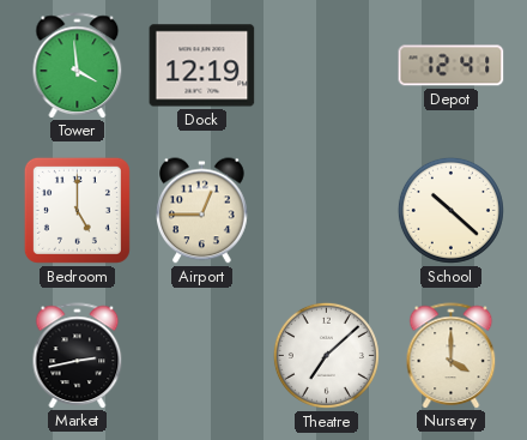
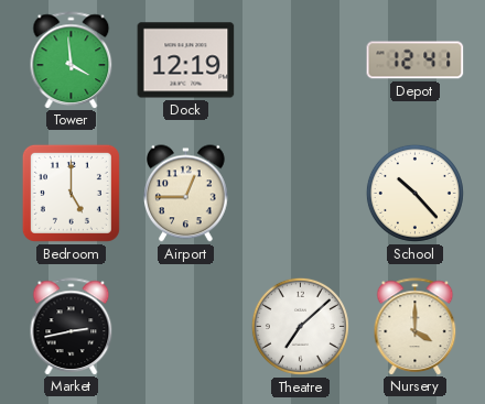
School: 10:22 -> 10:23
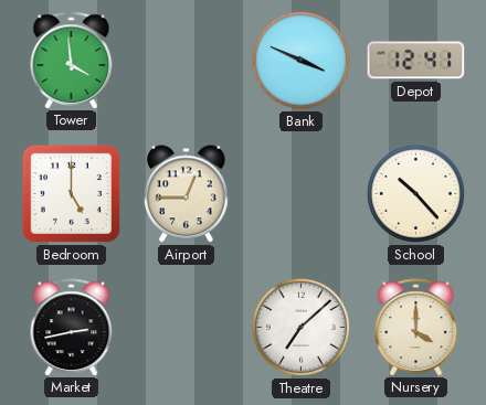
Dock: 12:19 -> none
Bank: none -> 3:49
